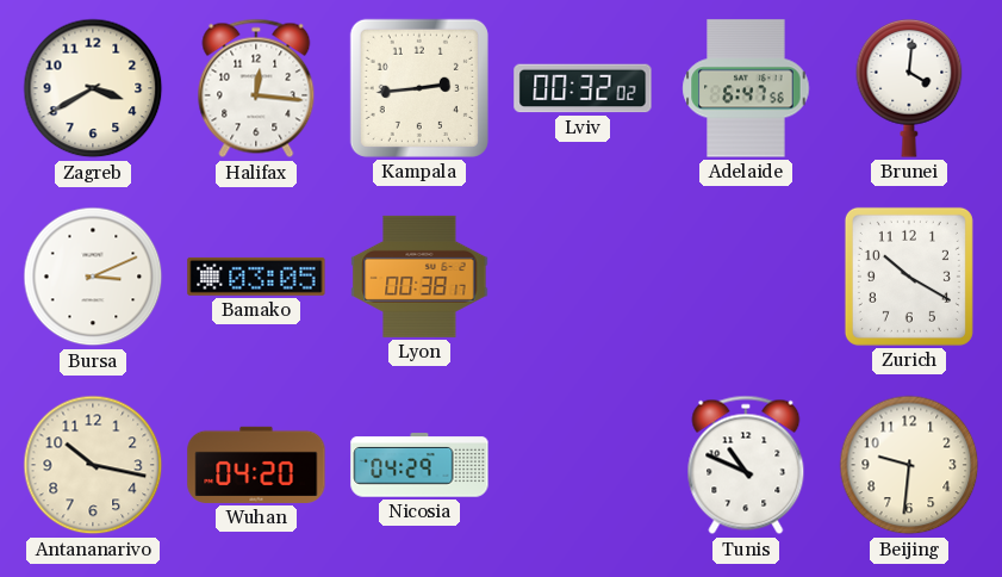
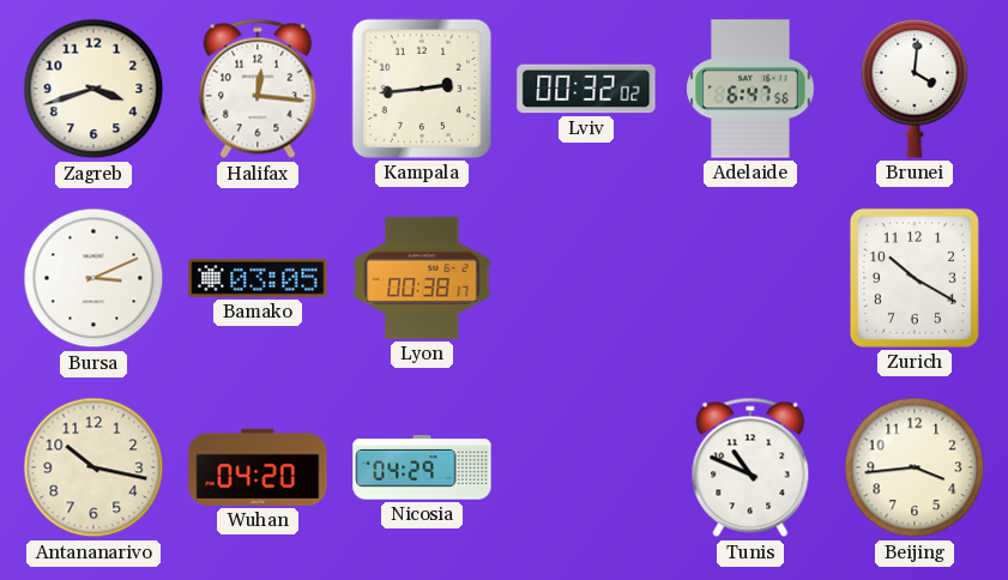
Zagreb: 3:40 -> 3:42
Beijing: 9:31 -> 3:44
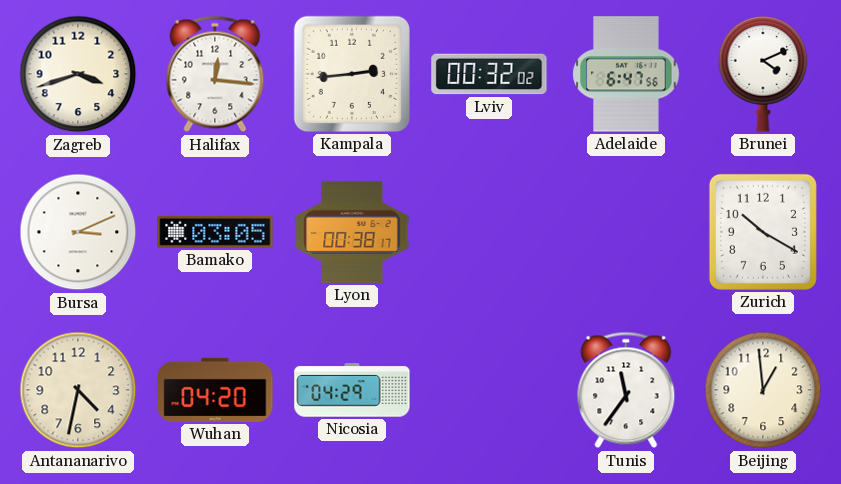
Brunei: 4:01 -> 4:11
Antananarivo: 10:17 -> 4:32
Tunis: 10:49 -> 11:36
Beijing: 3:44 -> 12:59
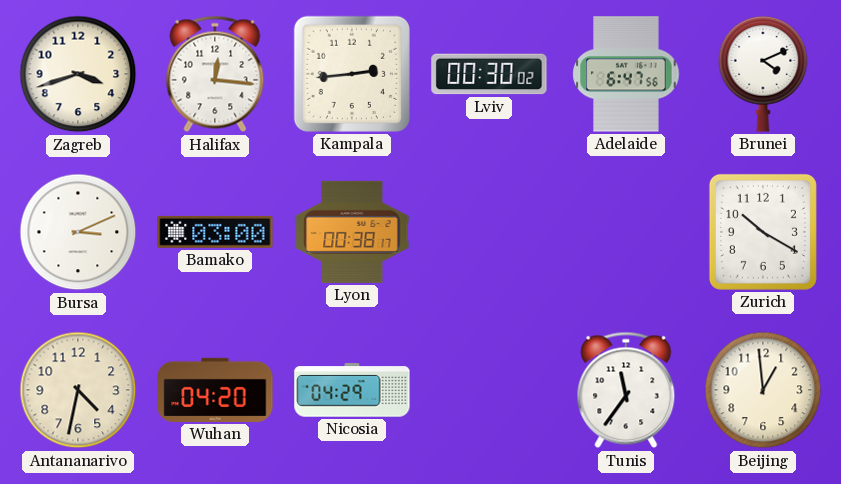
Lviv: 00:32 -> 00:30
Bamako: 03:05 -> 03:00
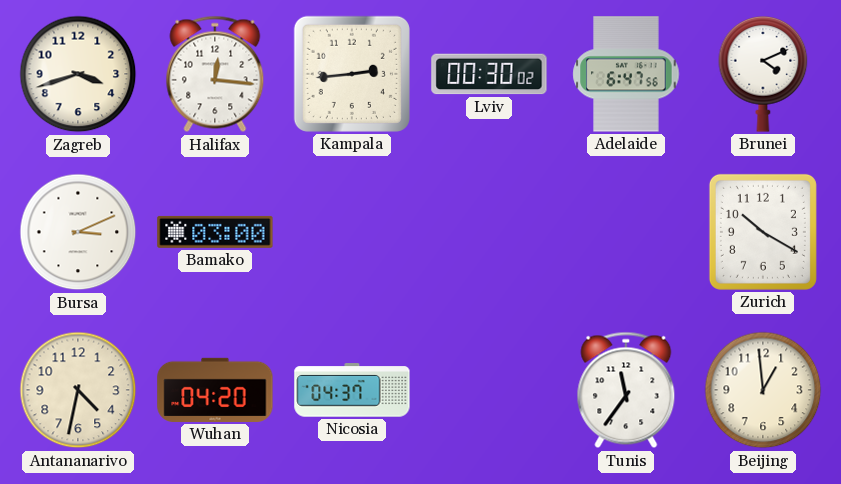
Lyon: 00:38 -> none
Nicosia: 04:29 -> 04:37
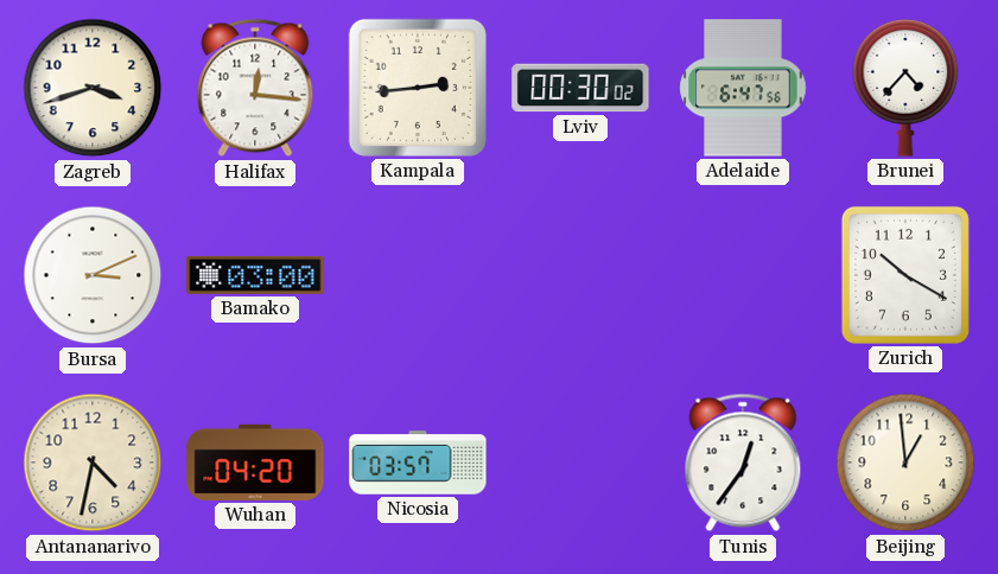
Brunei: 4:11 -> 4:37
Nicosia: 04:37 -> 03:57
Tunis: 11:36 -> 12:36
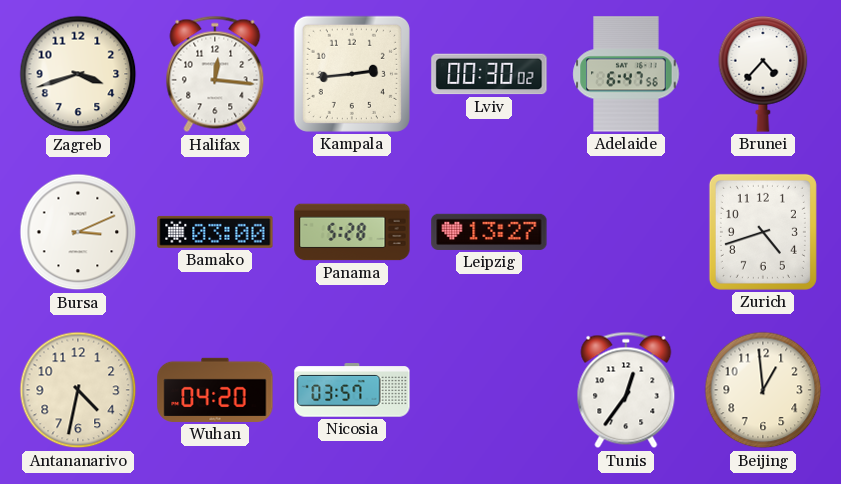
Panama: none -> 5:28
Leipzig: none -> 13:27
Zurich: 10:20 -> 4:42
